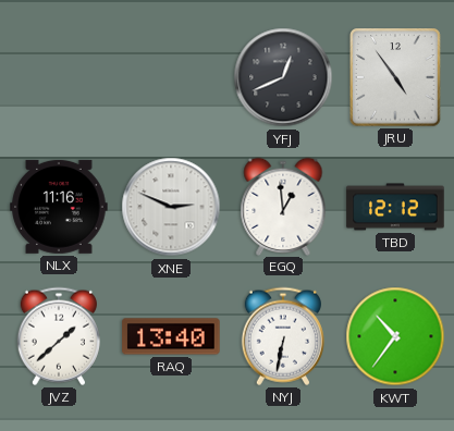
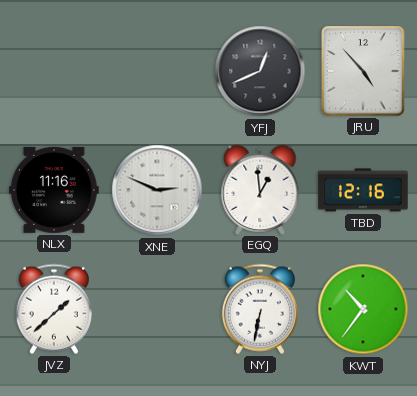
JRU: 4:54 -> 4:53
TBD: 12:12 -> 12:16
RAQ: 13:40 -> none
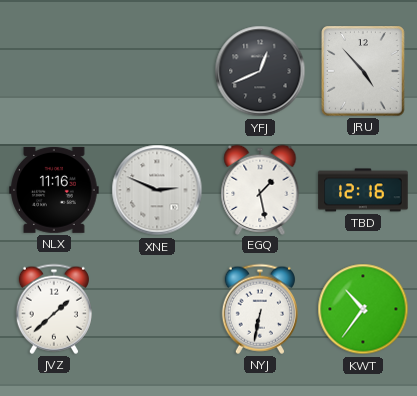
EGQ: 12:59 -> 1:28
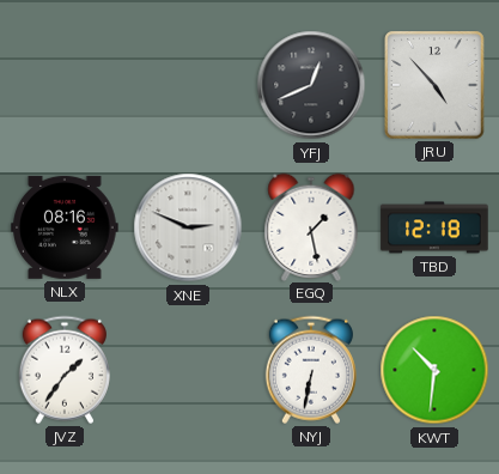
NLX: 11:16 -> 08:16
TBD: 12:16 -> 12:18
JVZ: 1:38 -> 1:36
KWT: 10:36 -> 10:31
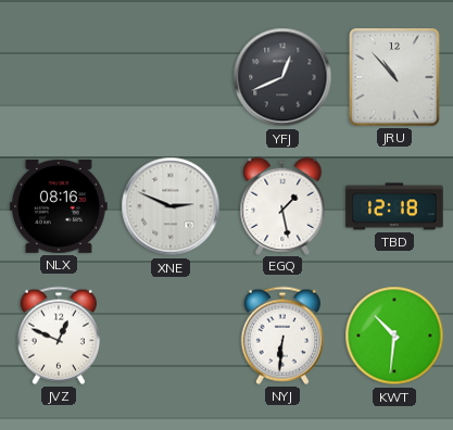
JRU: 4:53 -> 10:53
JVZ: 1:36 -> 12:49
NYJ: 6:32 -> 6:31
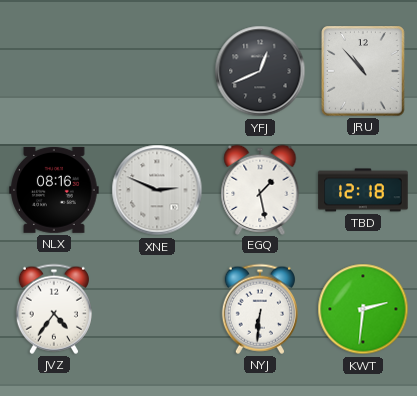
JVZ: 12:49 -> 4:36
KWT: 10:31 -> 2:31
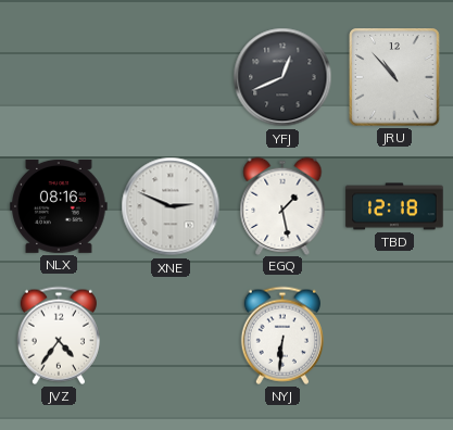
KWT: 2:31 -> none
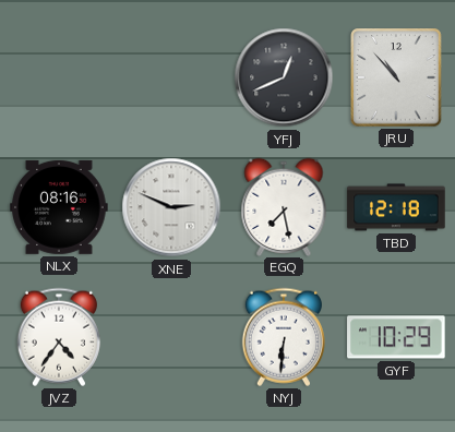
EGQ: 1:28 -> 7:28
GYF: none -> 10:29
